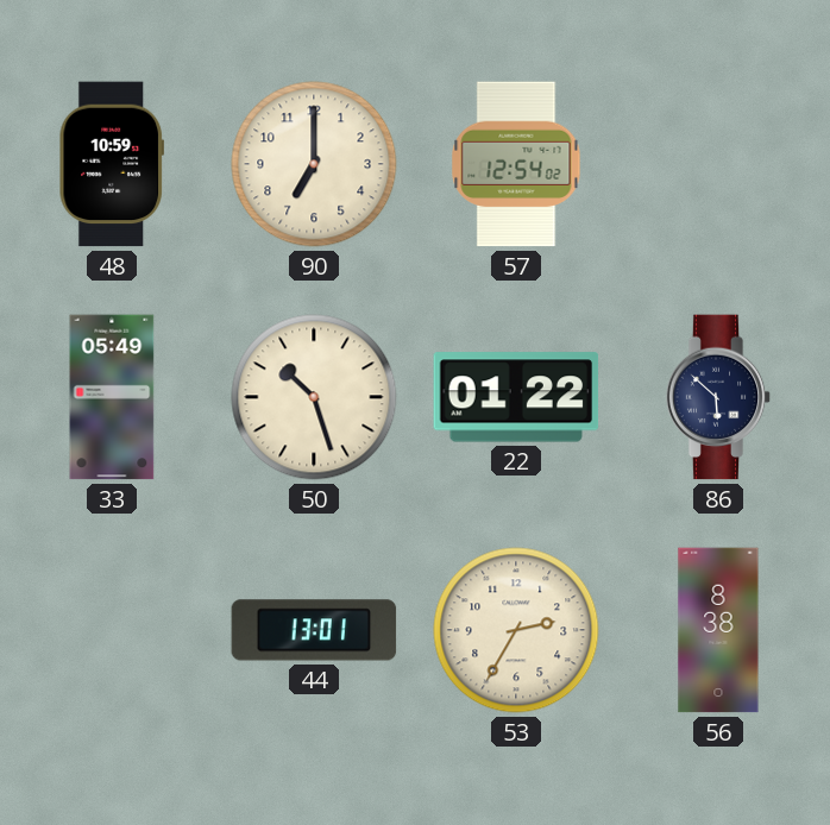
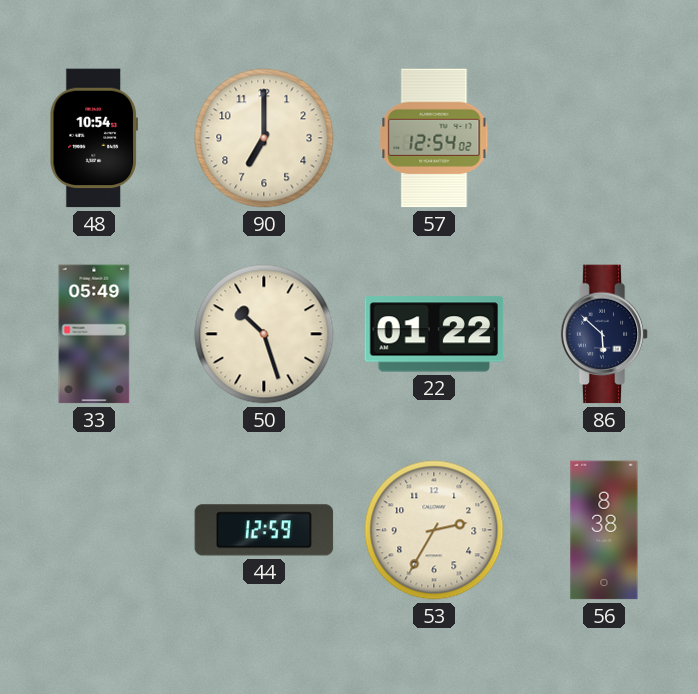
48: 10:59 -> 10:54
44: 13:01 -> 12:59
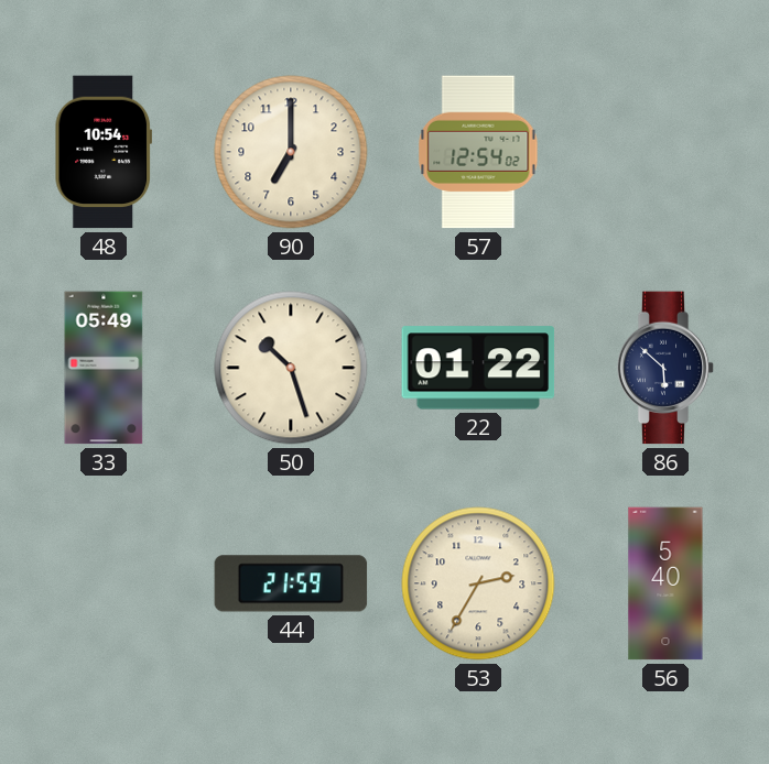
44: 12:59 -> 21:59
56: 8:38 -> 5:40
